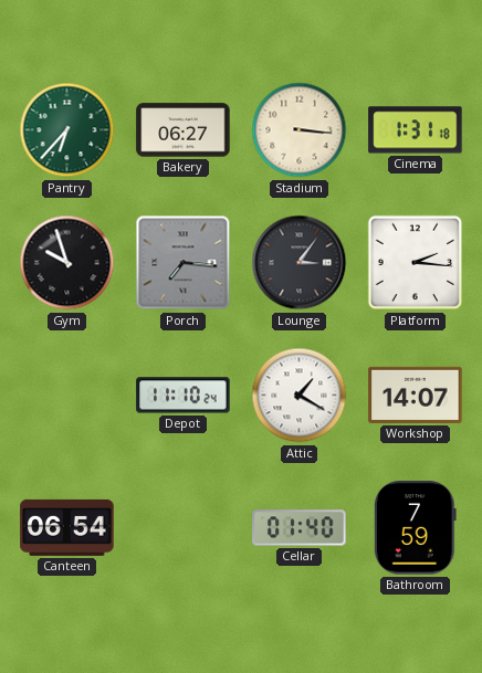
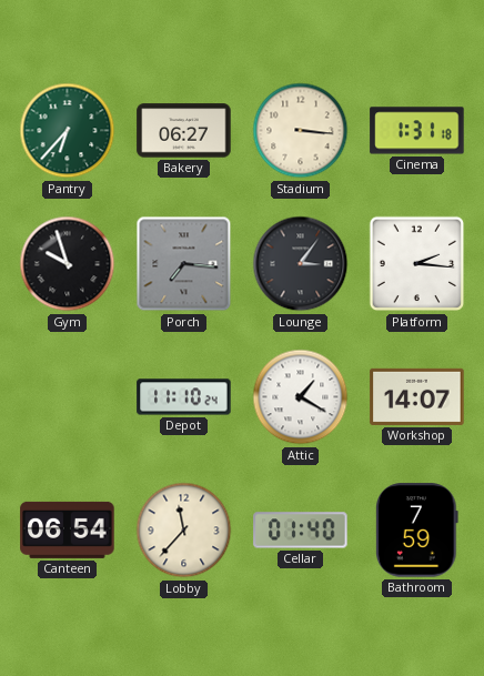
Lobby: none -> 11:37
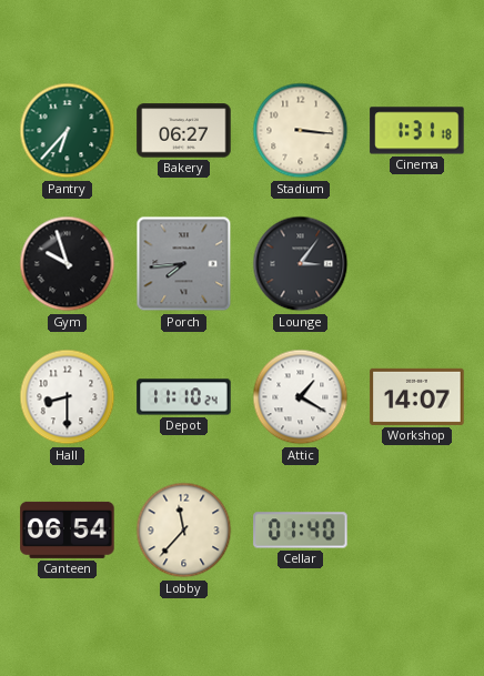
Porch: 7:16 -> 7:44
Platform: 2:16 -> none
Hall: none -> 8:30
Bathroom: 7:59 -> none
